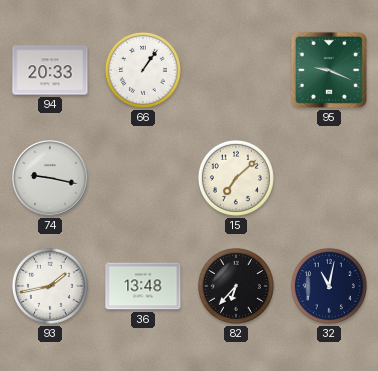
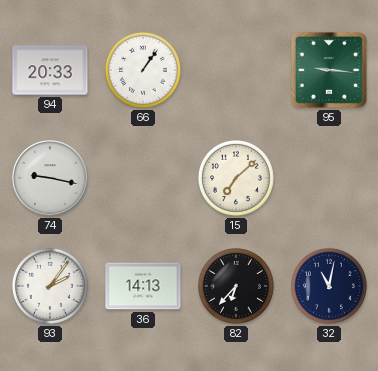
95: 9:19 -> 9:16
93: 1:43 -> 2:06
36: 13:48 -> 14:13
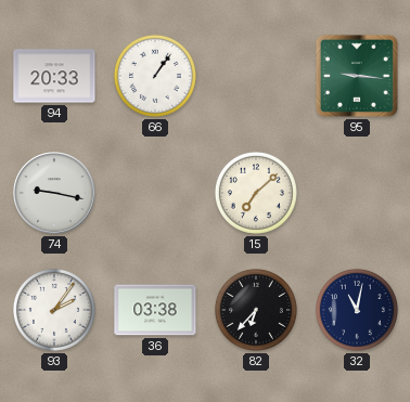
36: 14:13 -> 03:38
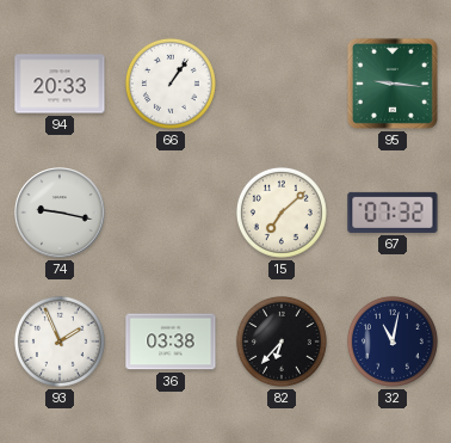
67: none -> 07:32
93: 2:06 -> 1:56
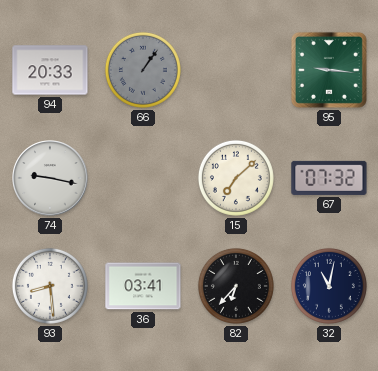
66 dial: white -> grey
93: 1:56 -> 8:29
36: 03:38 -> 03:41
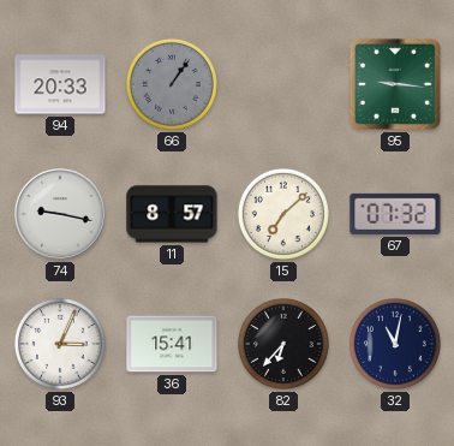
11: none -> 8:57
93: 8:29 -> 3:04
36: 03:41 -> 15:41
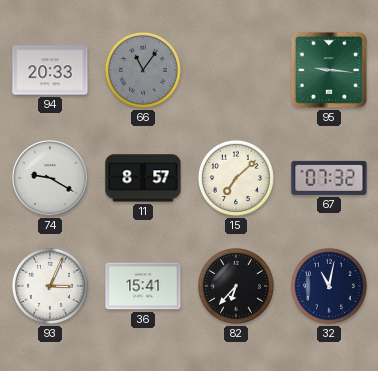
66: 1:06 -> 11:06
74: 9:17 -> 9:20
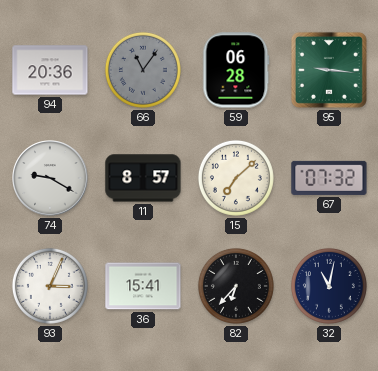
94: 20:33 -> 20:36
59: none -> 06:28
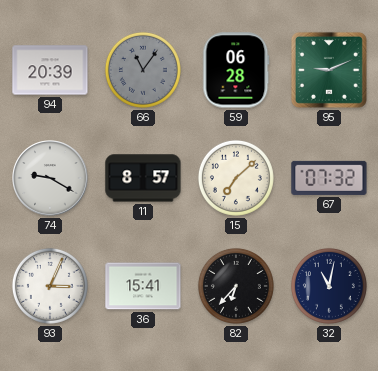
94: 20:36 -> 20:39
95: 9:16 -> 9:11
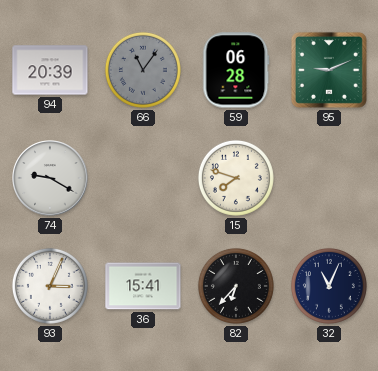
11: 8:57 -> none
15: 7:08 -> 7:48
67: 07:32 -> none
32: 11:02 -> 11:04
